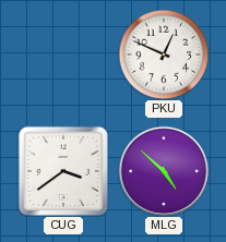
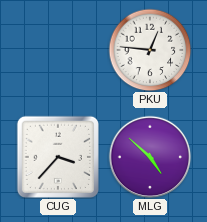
PKU: 12:49 -> 12:46
CUG: 3:39 -> 3:37
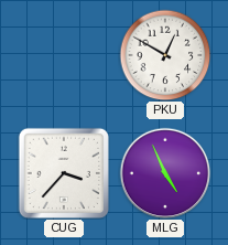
PKU: 12:46 -> 12:50
MLG: 4:52 -> 4:56
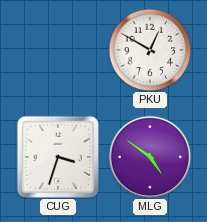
CUG: 3:37 -> 3:33
MLG: 4:56 -> 4:51
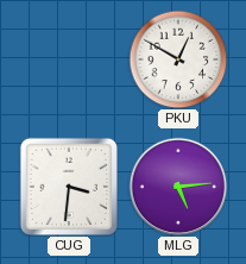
CUG: 3:33 -> 3:31
MLG: 4:51 -> 5:14
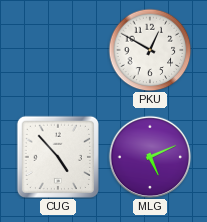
CUG: 3:31 -> 4:53
MLG: 5:14 -> 5:11
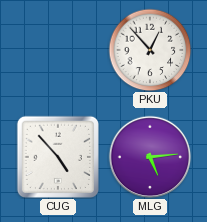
PKU: 12:50 -> 12:53
MLG: 5:11 -> 5:14
